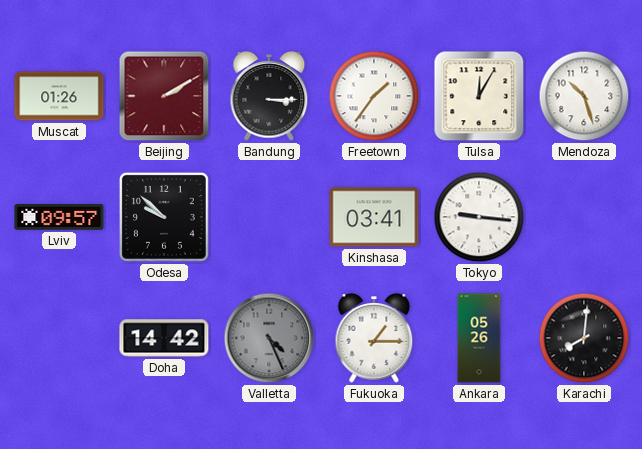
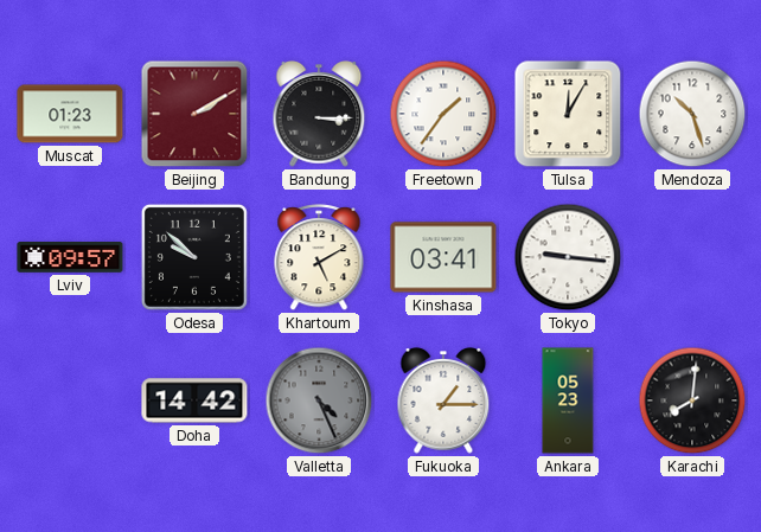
Muscat: 01:26 -> 01:23
Khartoum: none -> 5:10
Ankara: 05:26 -> 05:23
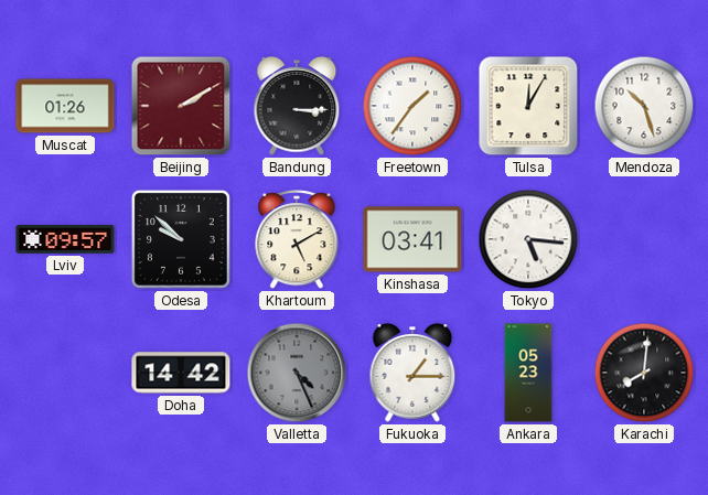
Muscat: 01:23 -> 01:26
Tokyo: 9:16 -> 5:16
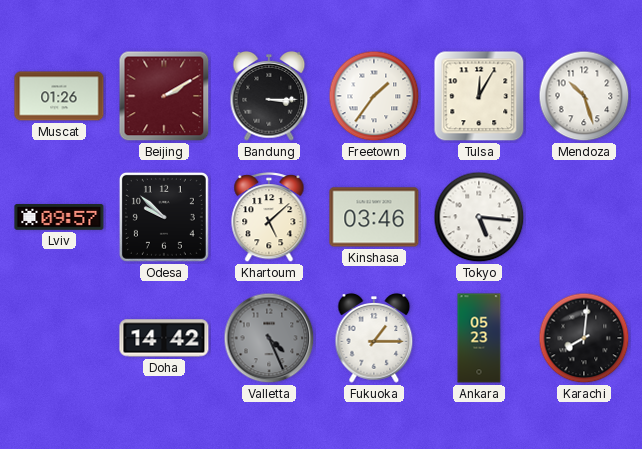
Khartoum: 5:10 -> 5:08
Kinshasa: 03:41 -> 03:46
